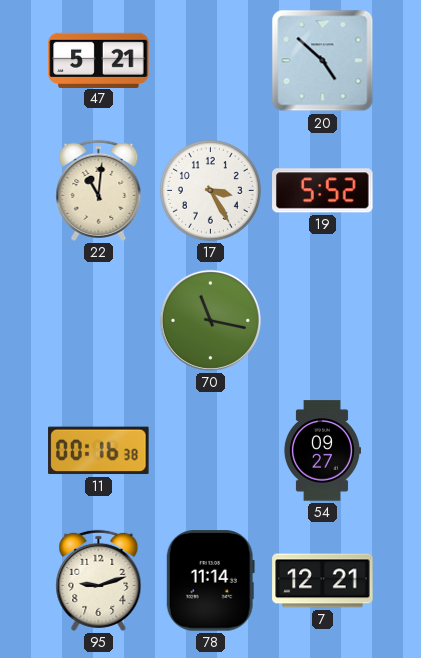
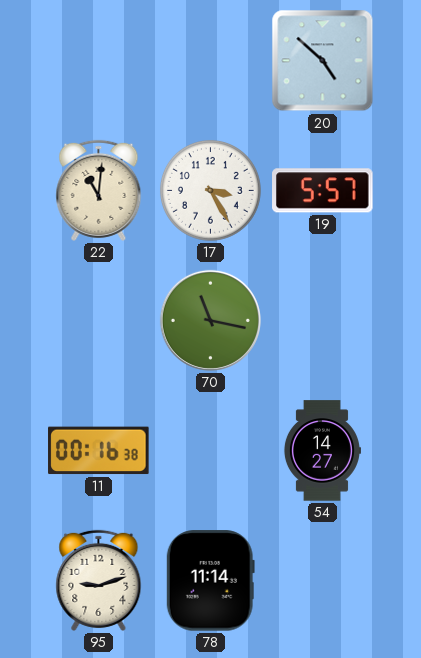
47: 5:21 -> none
19: 5:52 -> 5:57
54: 09:27 -> 14:27
7: 12:21 -> none
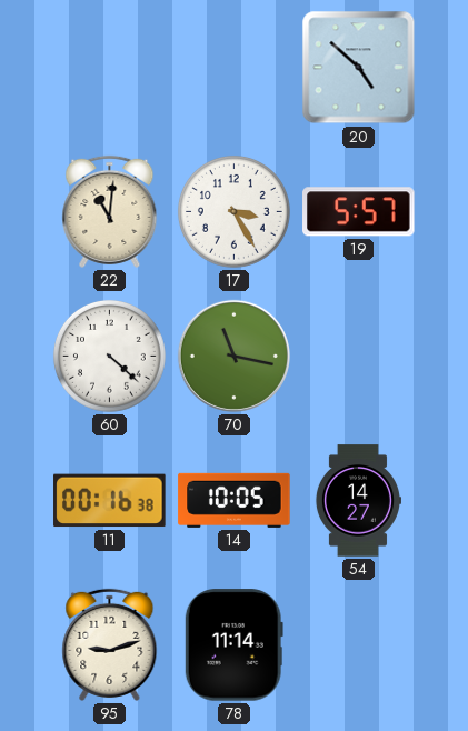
60: none -> 4:22
14: none -> 10:05
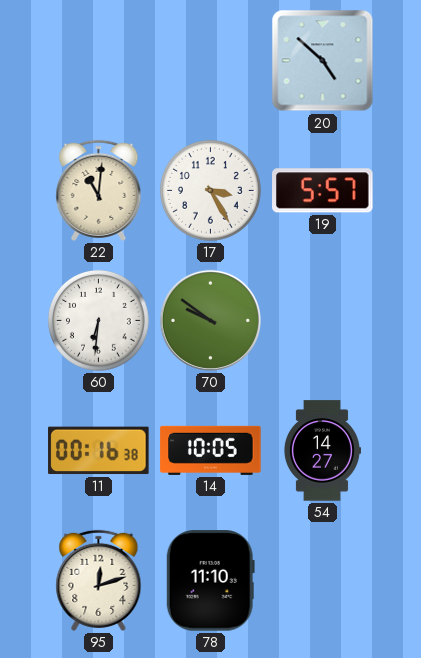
60: 4:22 -> 6:31
70: 11:17 -> 9:51
95: 9:12 -> 12:12
78: 11:14 -> 11:10
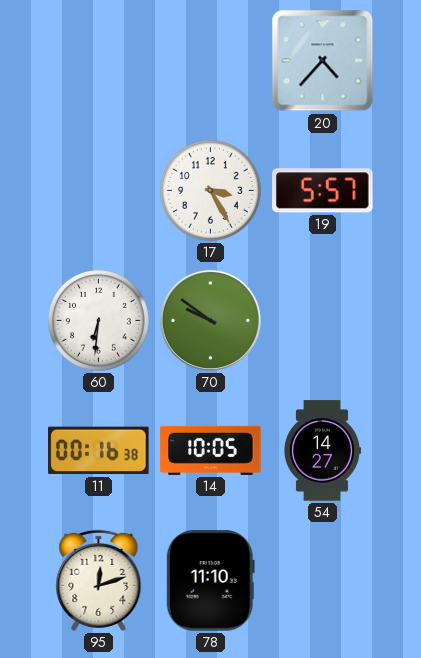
20: 4:52 -> 4:37
22: 11:01 -> none
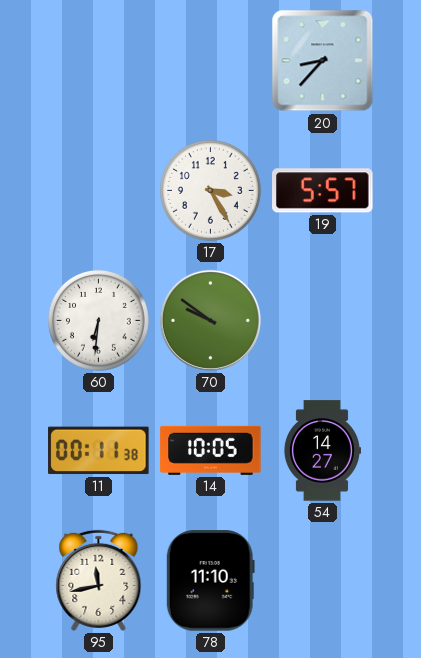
20: 4:37 -> 8:37
11: 00:16 -> 00:11
95: 12:12 -> 11:43
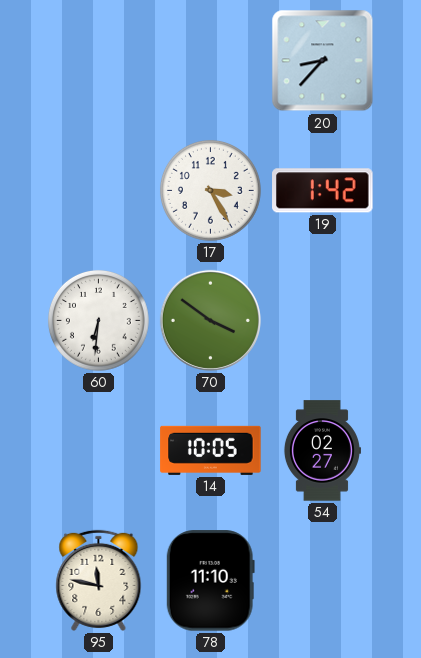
19: 5:57 -> 1:42
70: 9:51 -> 3:51
11: 00:11 -> none
54: 14:27 -> 02:27
95: 11:43 -> 11:47
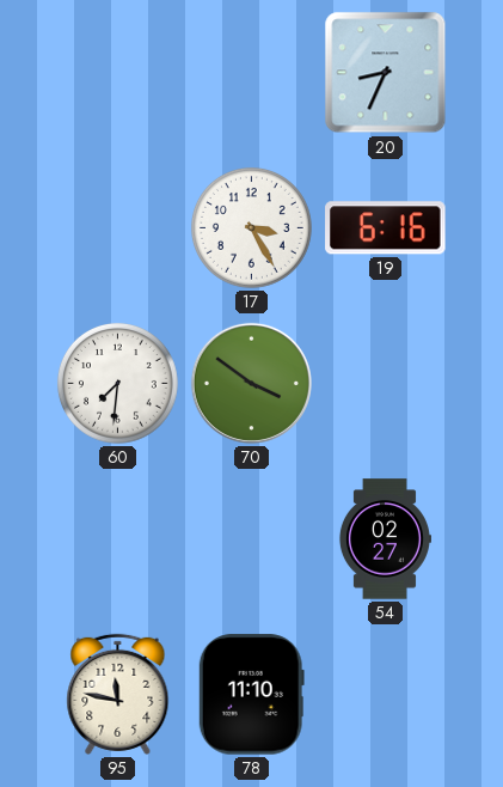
20: 8:37 -> 8:34
19: 1:42 -> 6:16
60: 6:31 -> 7:31
14: 10:05 -> none
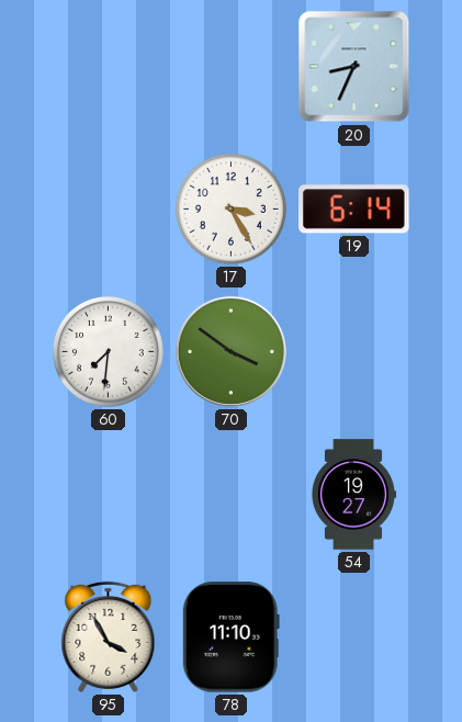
19: 6:16 -> 6:14
54: 02:27 -> 19:27
95: 11:47 -> 3:55
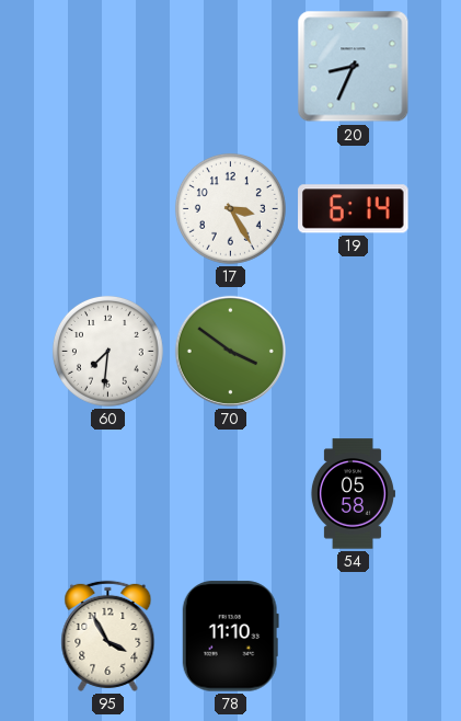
54: 19:27 -> 05:58
